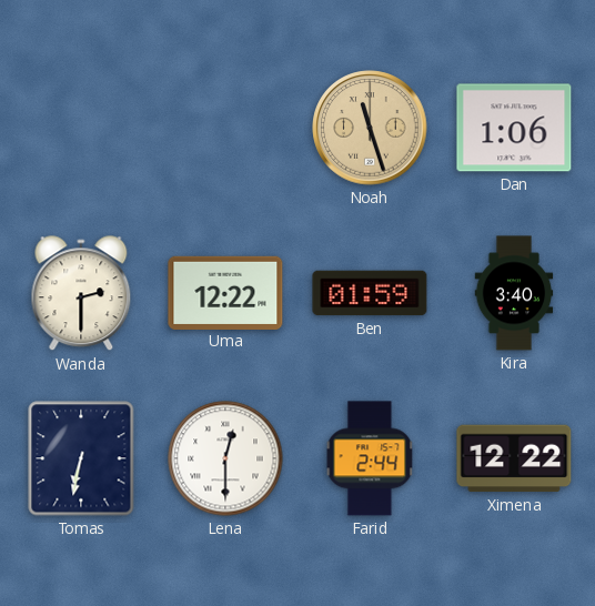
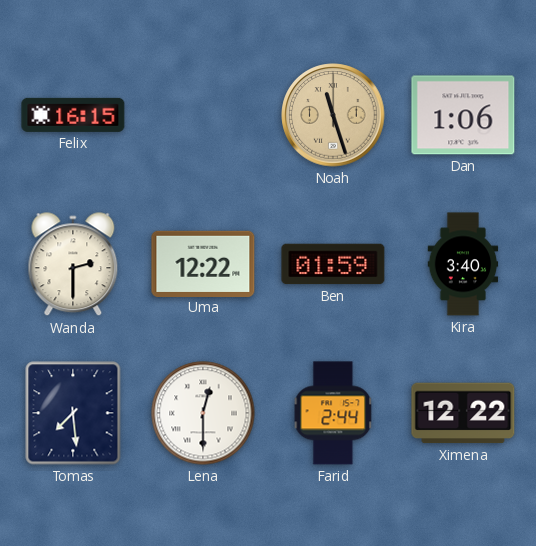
Felix: none -> 16:15
Tomas: 6:32 -> 7:29
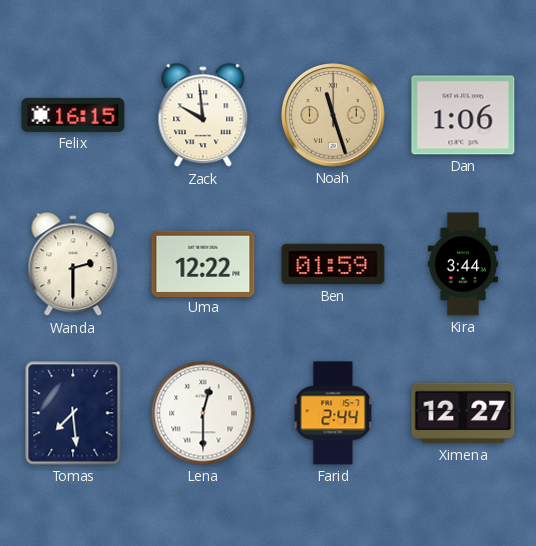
Zack: none -> 9:59
Kira: 3:40 -> 3:44
Ximena: 12:22 -> 12:27
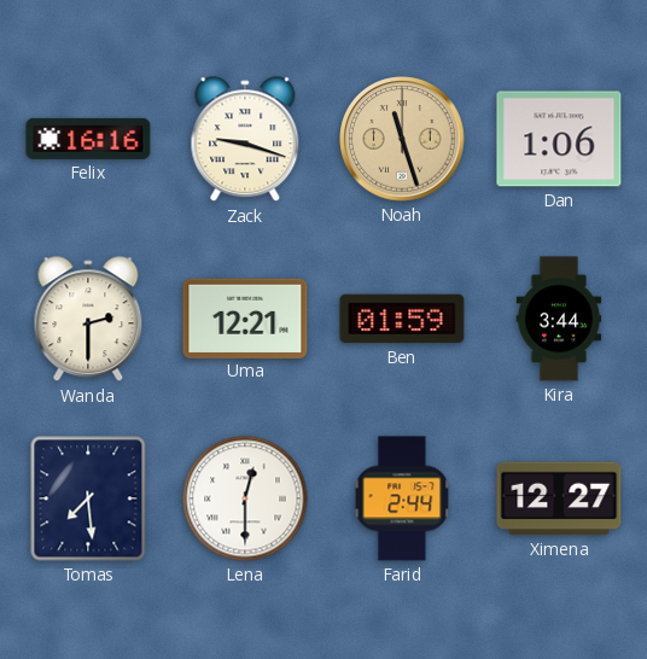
Felix: 16:15 -> 16:16
Zack: 9:59 -> 9:18
Uma: 12:22 -> 12:21
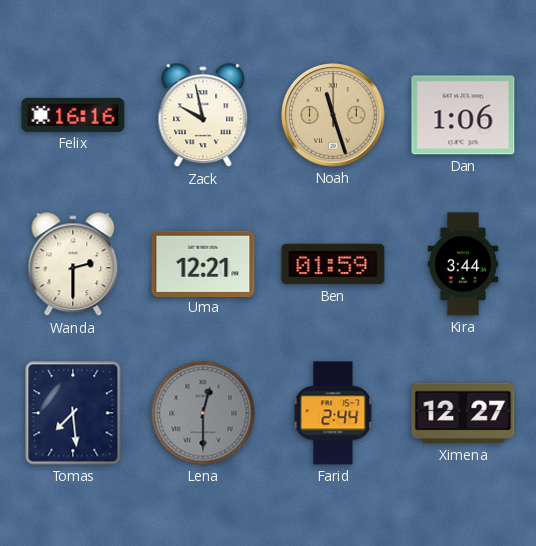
Zack: 9:18 -> 9:58
Lena dial: white -> grey
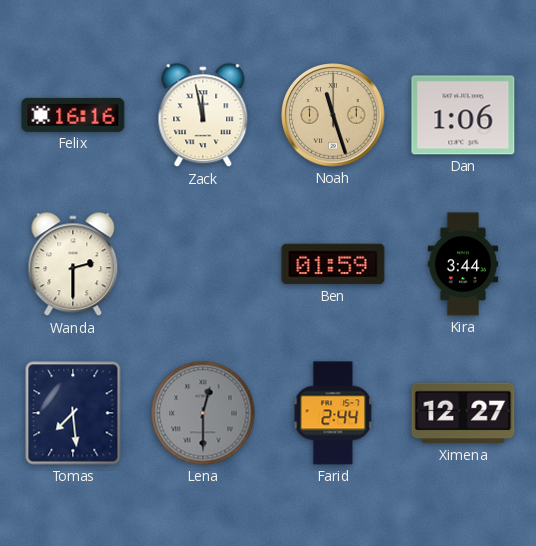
Zack: 9:58 -> 11:58
Uma: 12:21 -> none
